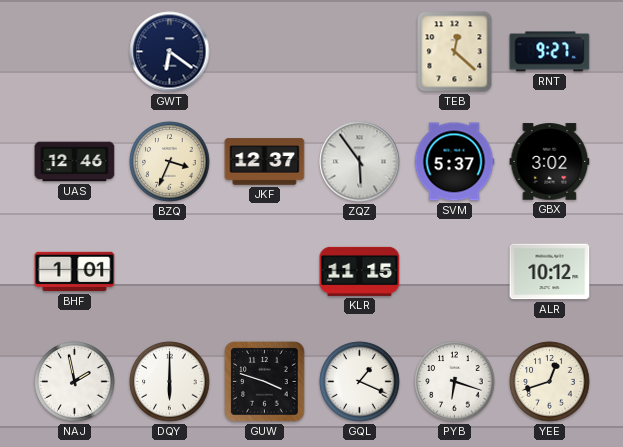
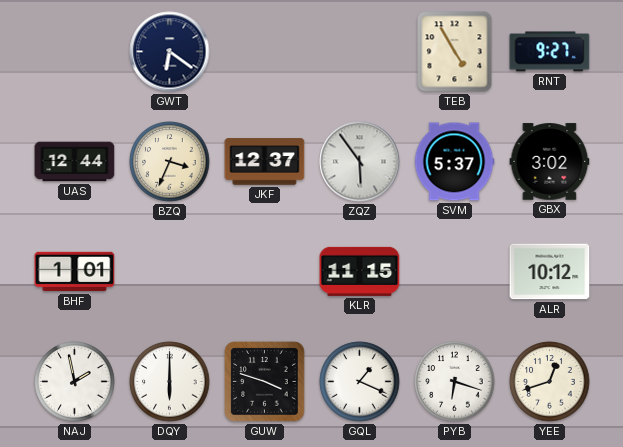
TEB: 12:22 -> 4:55
UAS: 12:46 -> 12:44
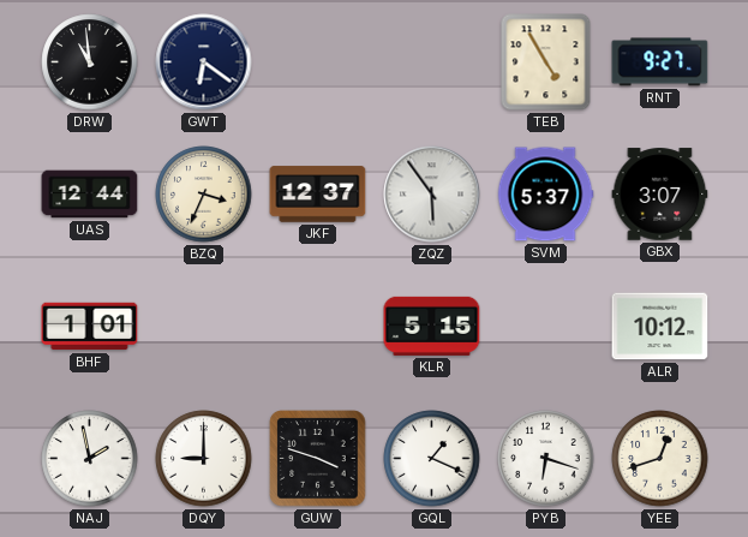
DRW: none -> 10:59
GBX: 3:02 -> 3:07
KLR: 11:15 -> 5:15
DQY: 6:00 -> 9:00
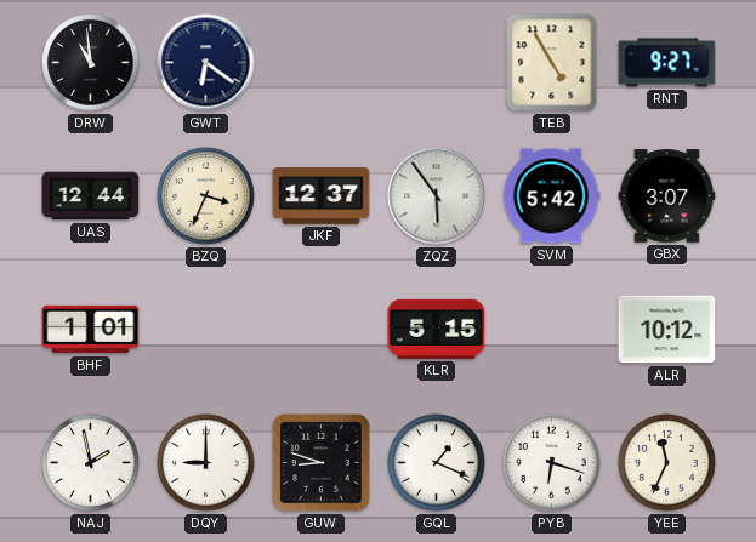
SVM: 5:37 -> 5:42
GUW: 3:48 -> 8:48
YEE: 12:42 -> 11:34
